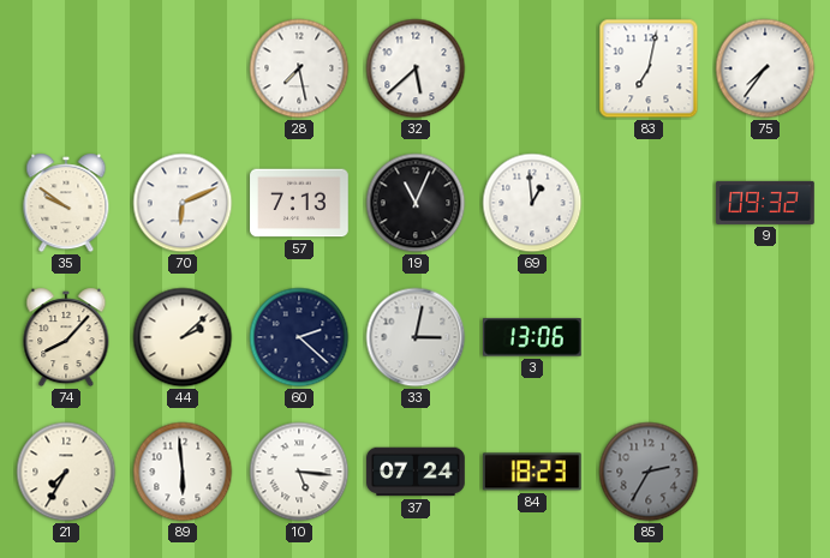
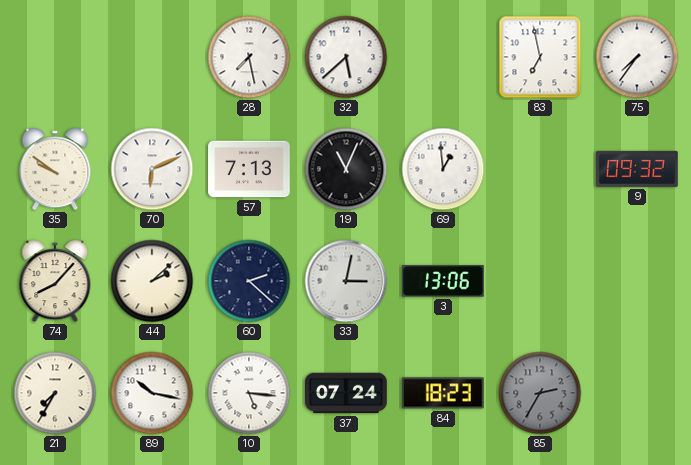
83: 7:02 -> 6:58
89: 5:59 -> 10:17
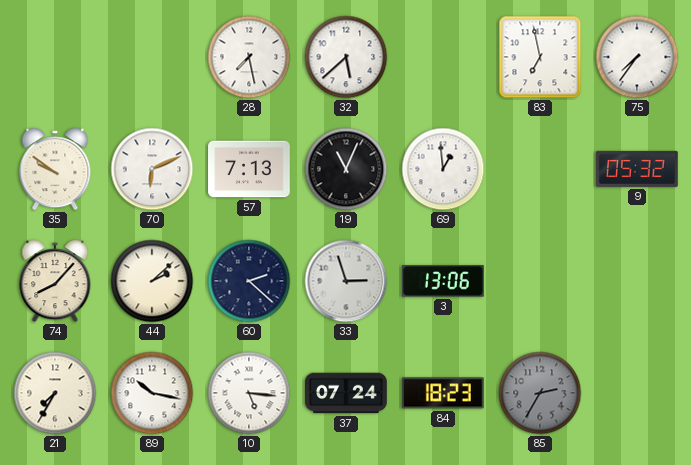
9: 09:32 -> 05:32
33: 3:02 -> 2:57
